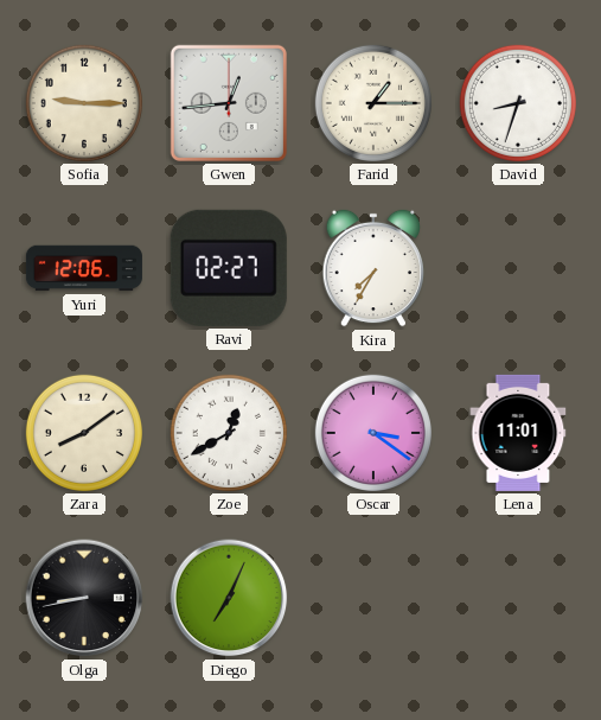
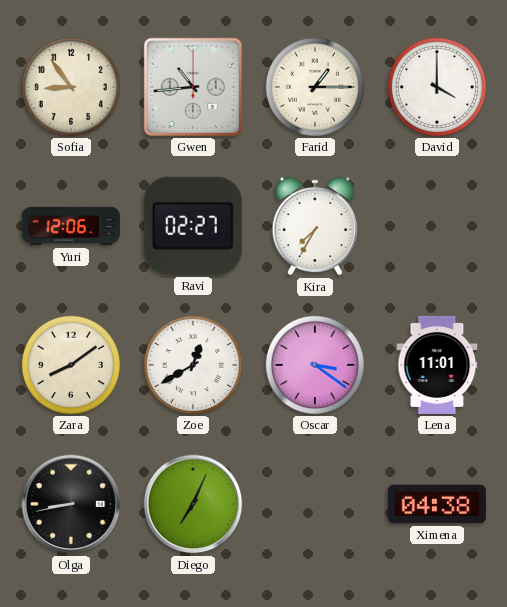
Sofia: 9:15 -> 8:54
Gwen: 12:44 -> 10:44
David: 8:33 -> 4:00
Ximena: none -> 04:38
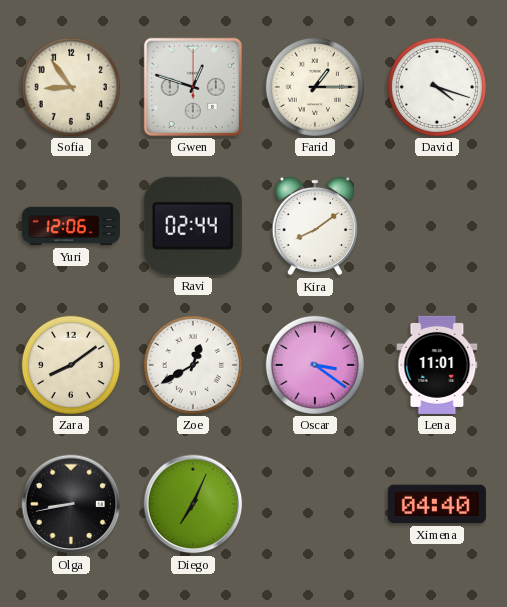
Gwen: 10:44 -> 12:48
David: 4:00 -> 4:18
Ravi: 02:27 -> 02:44
Kira: 7:35 -> 8:09
Ximena: 04:38 -> 04:40
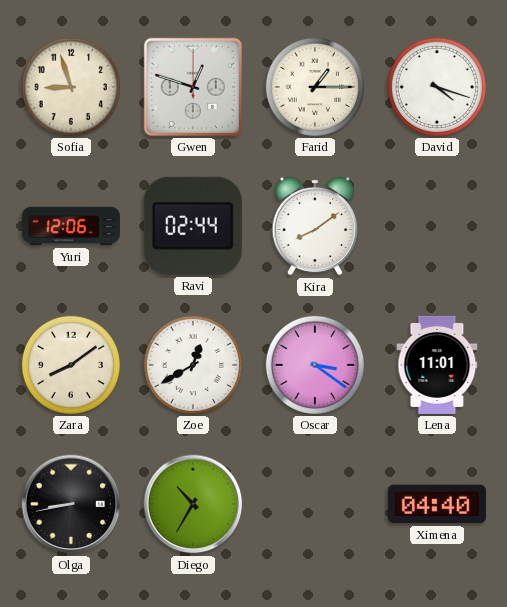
Sofia: 8:54 -> 8:57
Diego: 7:04 -> 10:35
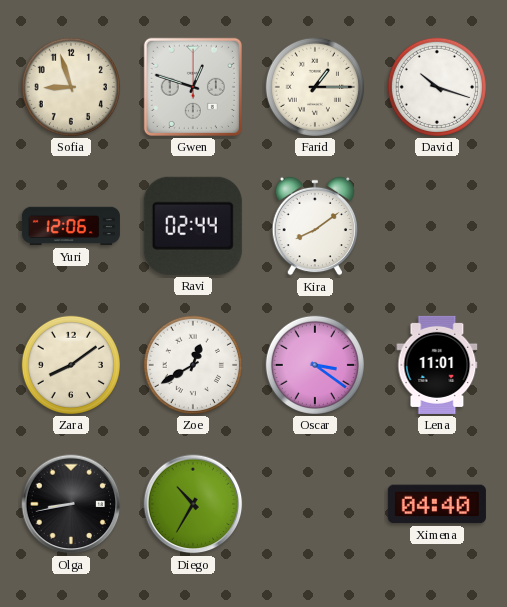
David: 4:18 -> 10:18
